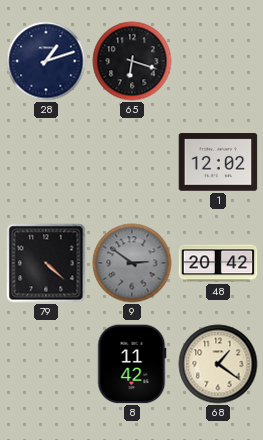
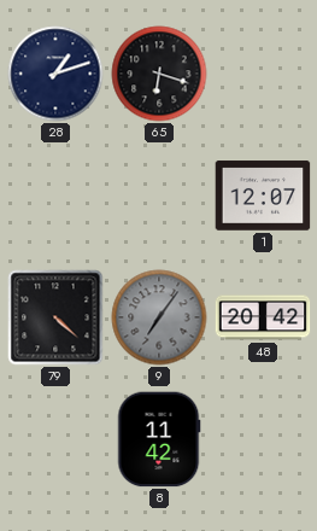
1: 12:02 -> 12:07
9: 2:51 -> 7:06
68: 1:21 -> none
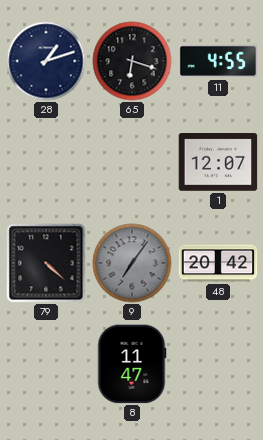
11: none -> 4:55
8: 11:42 -> 11:47
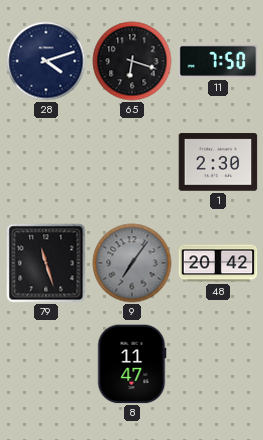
28: 1:12 -> 4:12
11: 4:55 -> 7:50
1: 12:07 -> 2:30
79: 4:22 -> 11:27
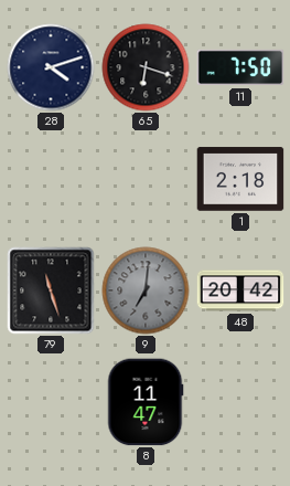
1: 2:30 -> 2:18
9: 7:06 -> 7:01
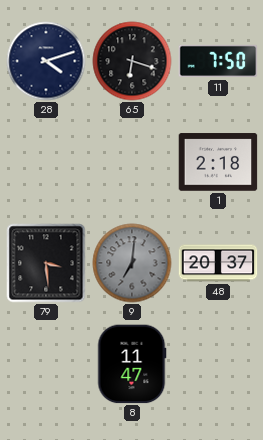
79: 11:27 -> 3:29
48: 20:42 -> 20:37
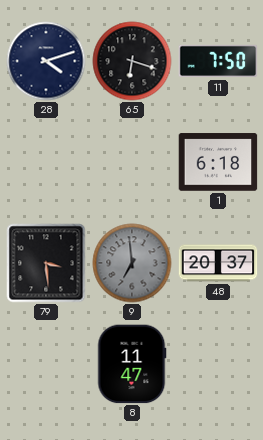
1: 2:18 -> 6:18
9: 7:01 -> 6:59
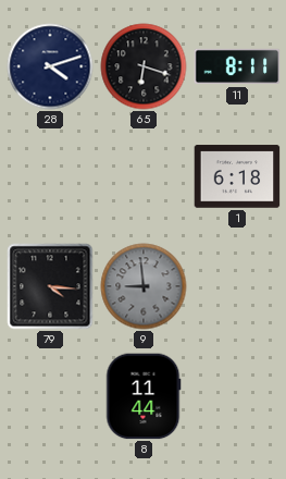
11: 7:50 -> 8:11
79: 3:29 -> 4:16
9: 6:59 -> 8:59
48: 20:37 -> none
8: 11:47 -> 11:44
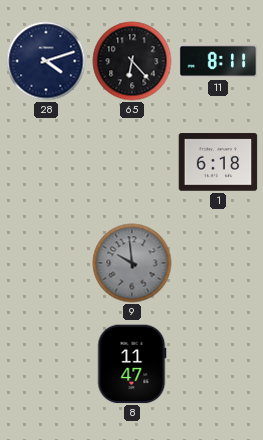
65: 6:18 -> 6:23
79: 4:16 -> none
9: 8:59 -> 9:59
8: 11:44 -> 11:47
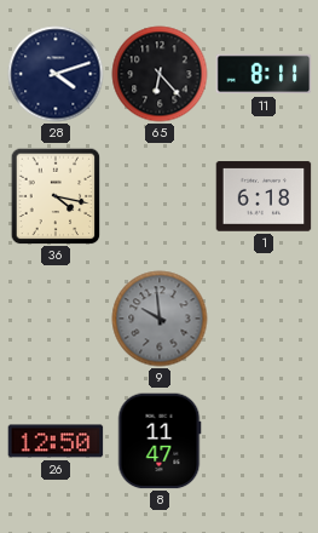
36: none -> 4:17
26: none -> 12:50
